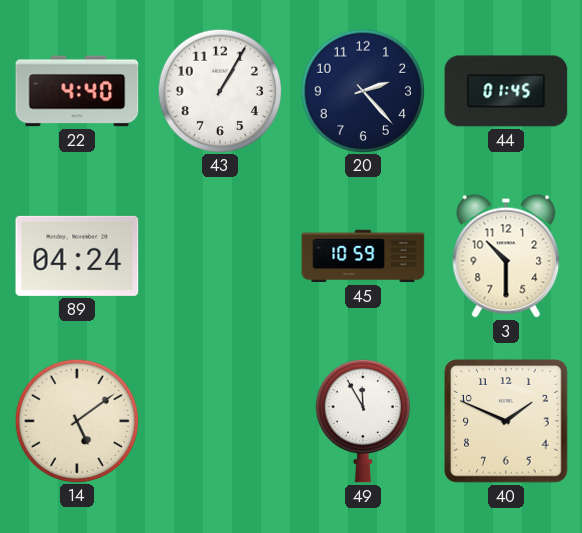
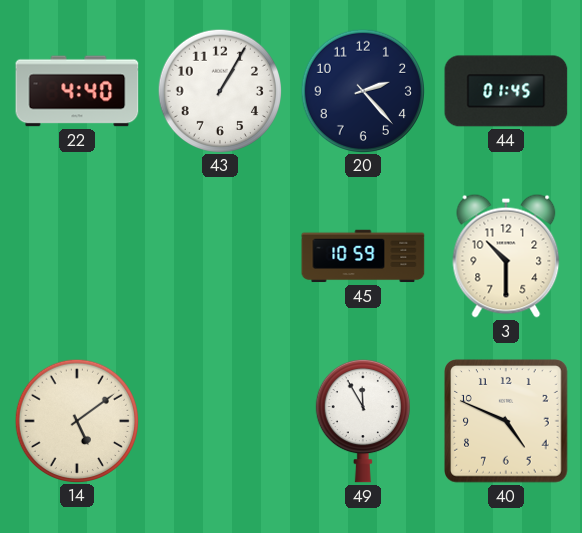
89: 04:24 -> none
40: 1:49 -> 4:49
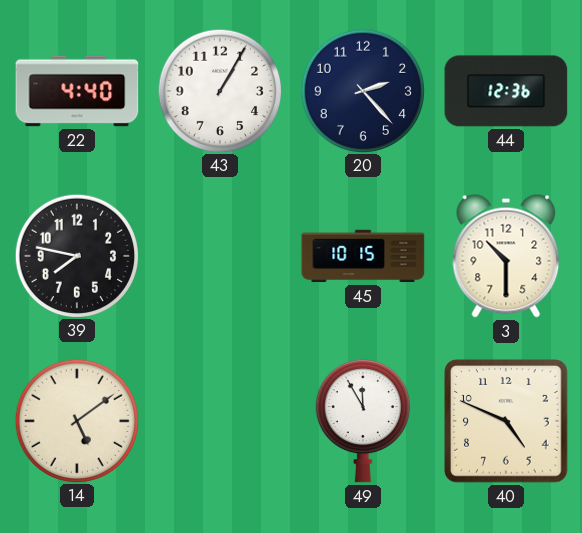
44: 01:45 -> 12:36
39: none -> 7:47
45: 10:59 -> 10:15
